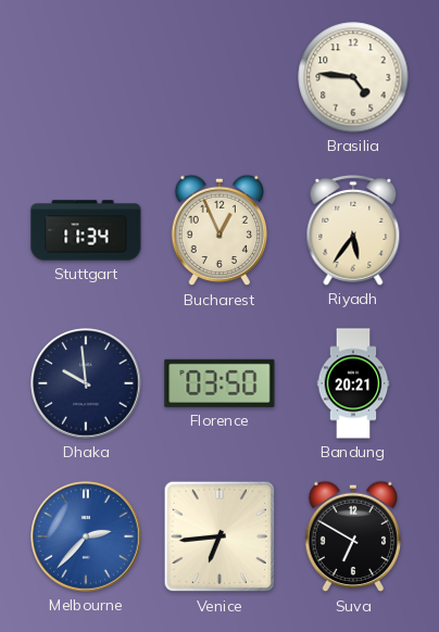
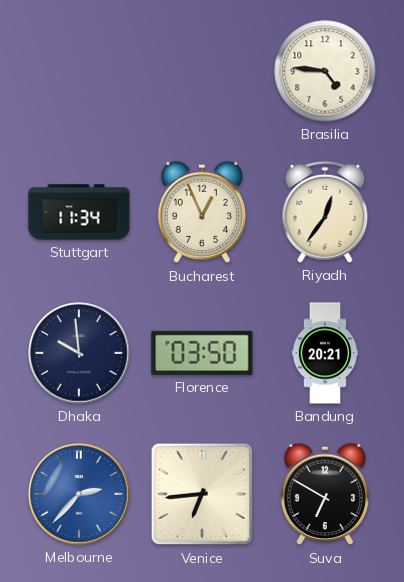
Riyadh: 5:36 -> 12:36
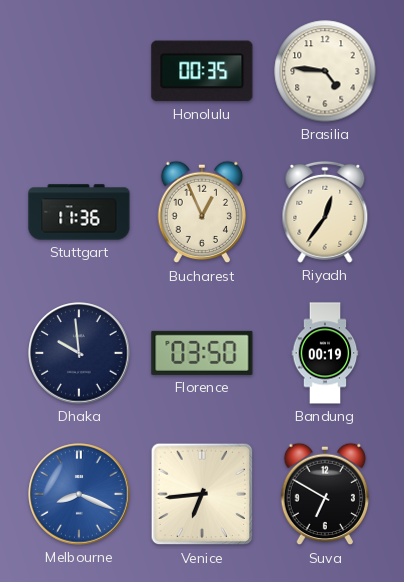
Honolulu: none -> 00:35
Stuttgart: 11:34 -> 11:36
Bandung: 20:21 -> 00:19
Melbourne: 2:37 -> 8:19
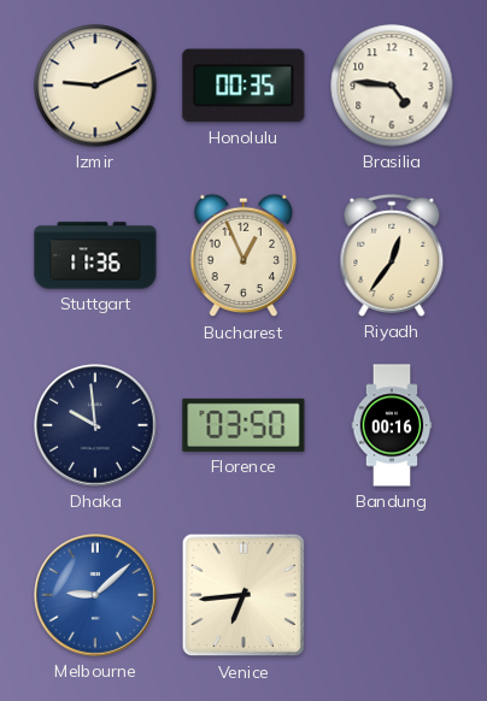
Izmir: none -> 9:11
Bandung: 00:19 -> 00:16
Melbourne: 8:19 -> 9:08
Suva: 6:50 -> none
